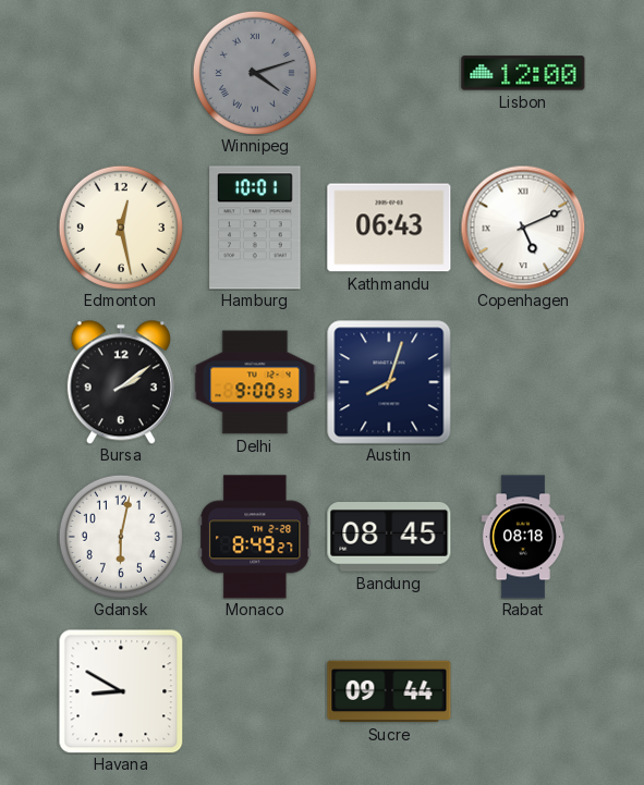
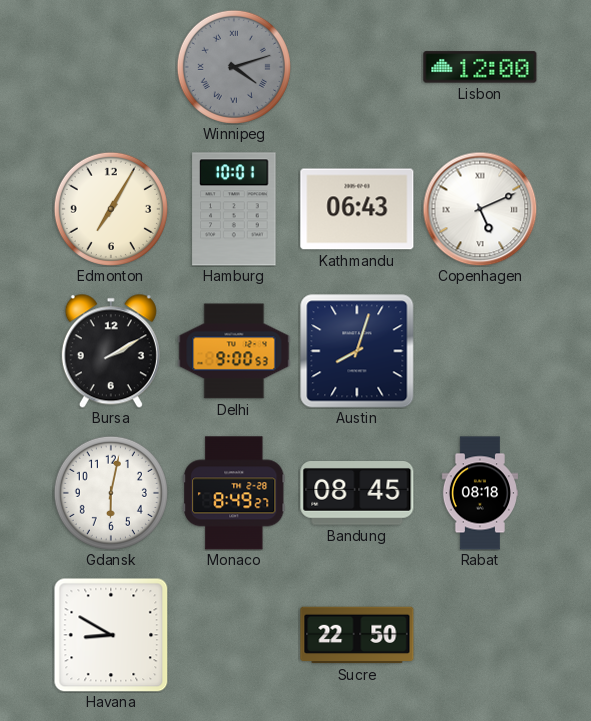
Edmonton: 12:28 -> 7:05
Bursa: 2:09 -> 2:10
Sucre: 09:44 -> 22:50
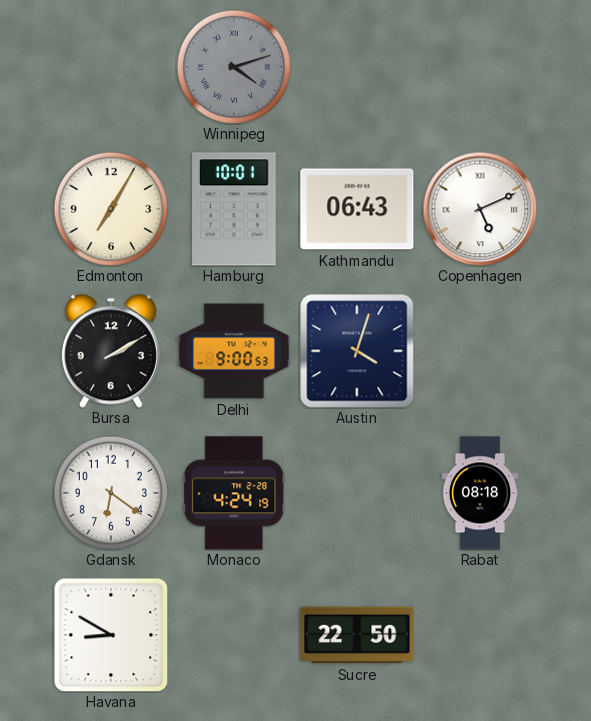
Lisbon: 12:00 -> none
Austin: 8:03 -> 4:03
Gdansk: 6:02 -> 6:21
Monaco: 8:49 -> 4:24
Bandung: 08:45 -> none
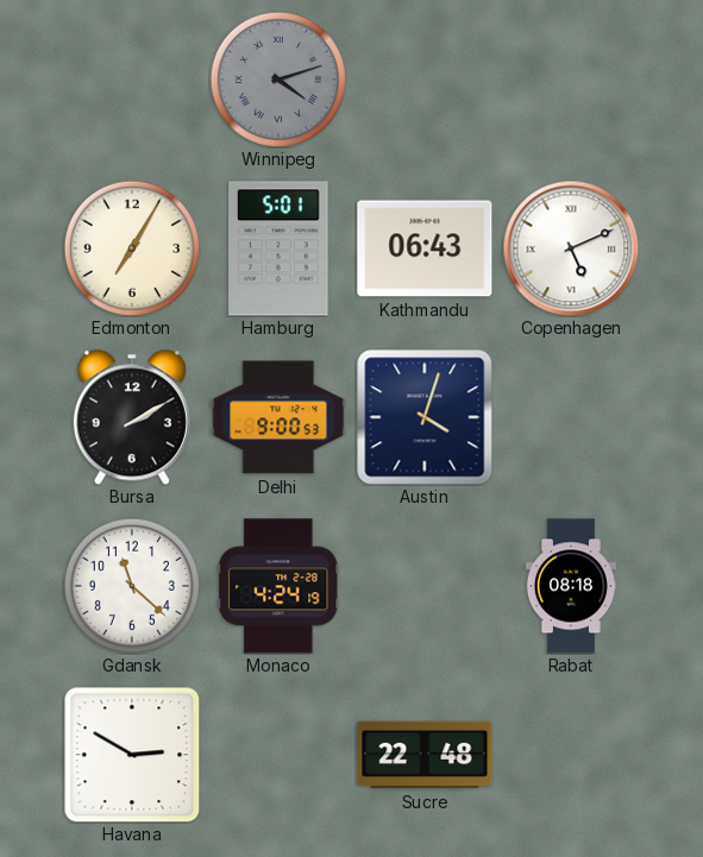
Hamburg: 10:01 -> 5:01
Gdansk: 6:21 -> 11:22
Havana: 8:50 -> 2:50
Sucre: 22:50 -> 22:48
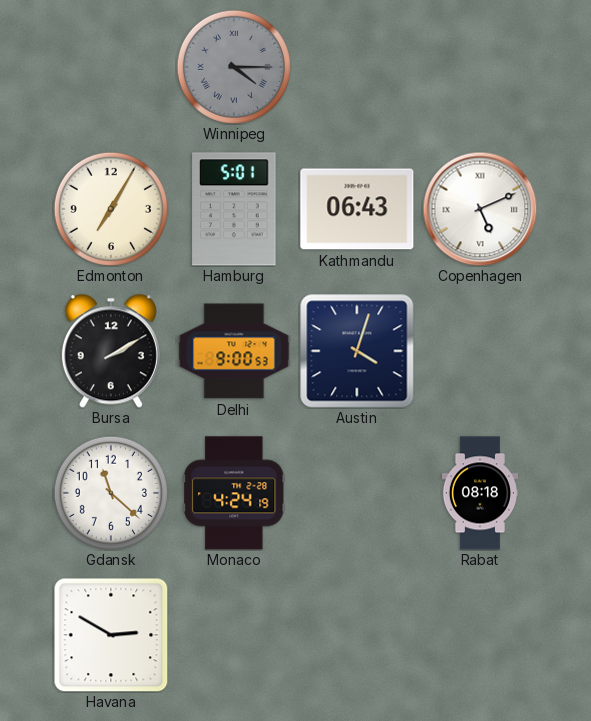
Winnipeg: 4:12 -> 4:15
Sucre: 22:48 -> none
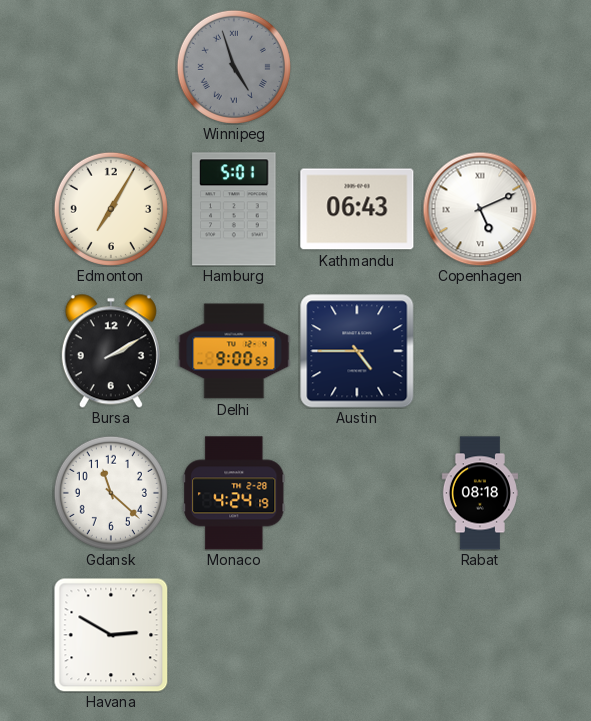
Winnipeg: 4:15 -> 4:57
Austin: 4:03 -> 4:45
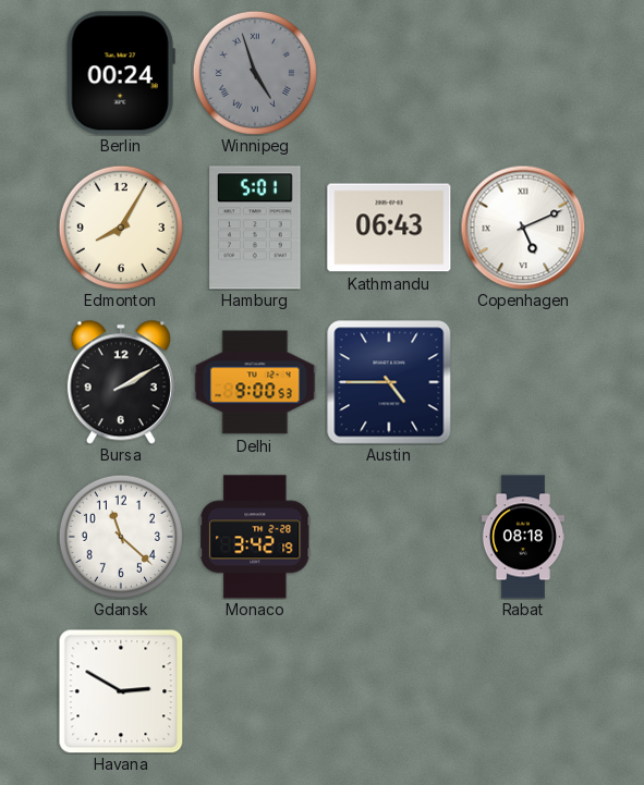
Berlin: none -> 00:24
Edmonton: 7:05 -> 8:05
Monaco: 4:24 -> 3:42
